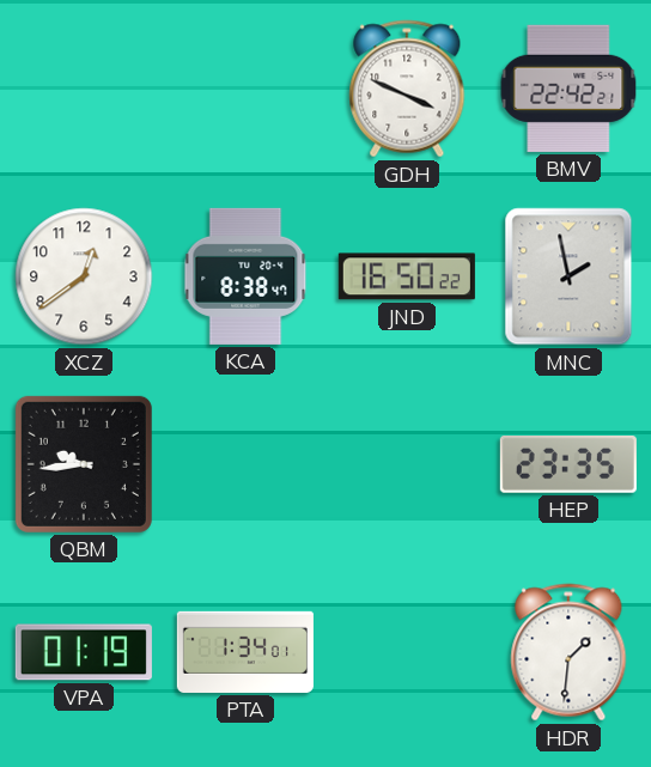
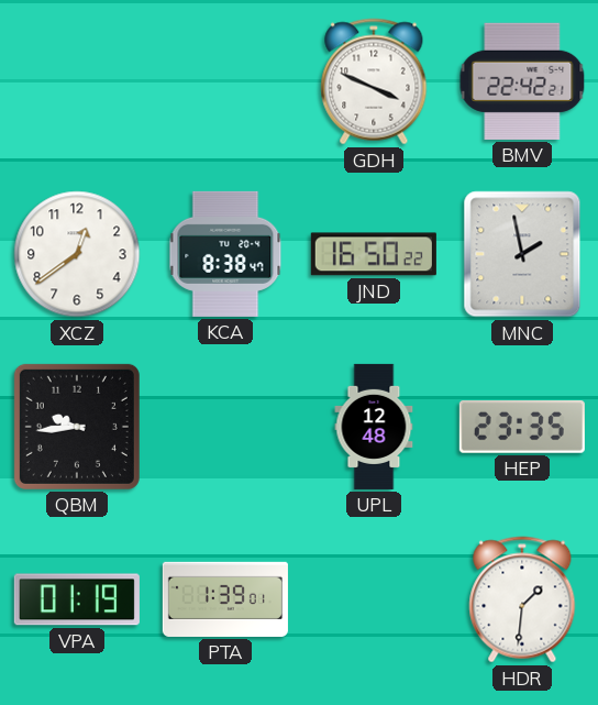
UPL: none -> 12:48
PTA: 1:34 -> 1:39
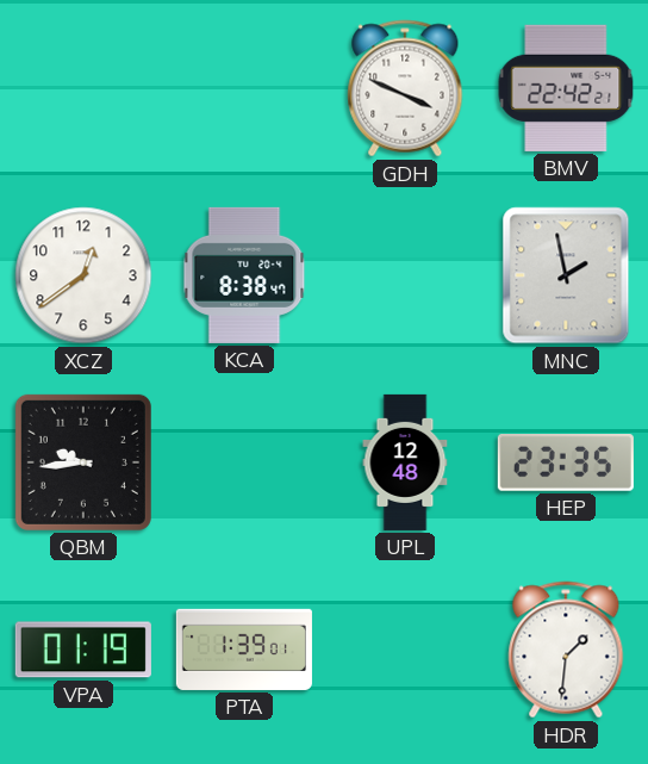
JND: 16:50 -> none
